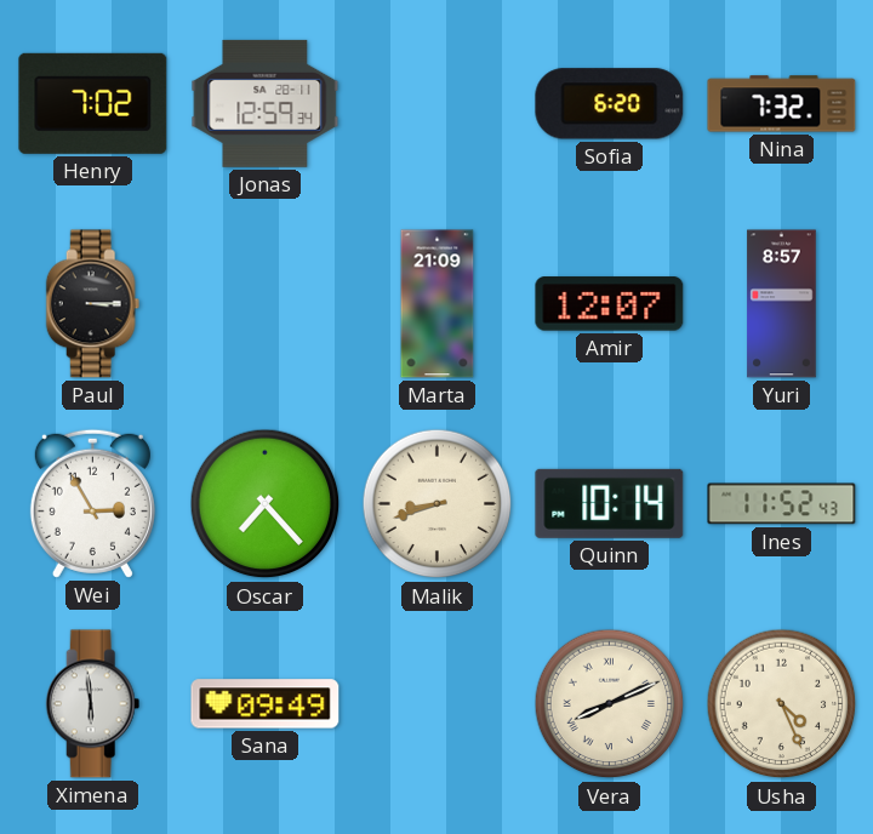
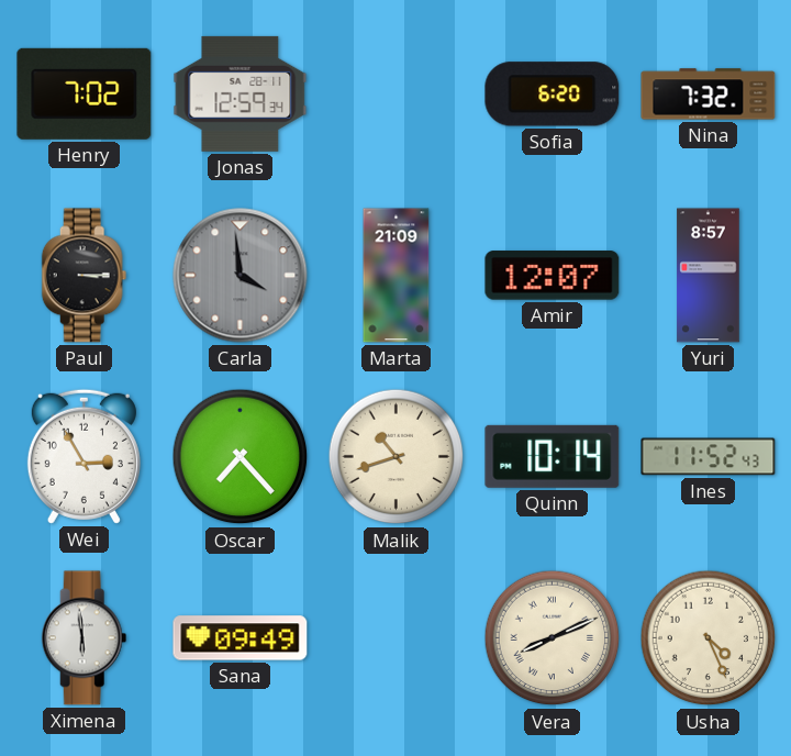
Carla: none -> 3:59
Malik: 8:42 -> 10:42
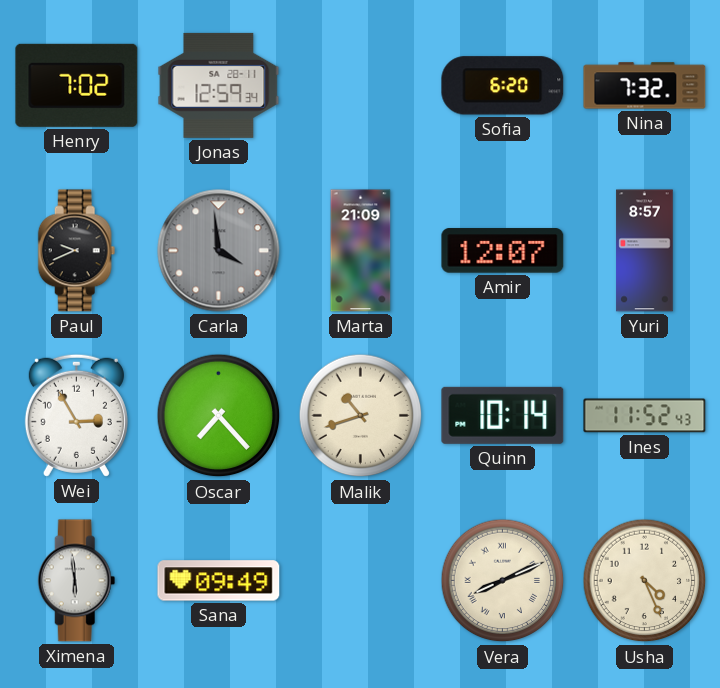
Paul: 3:15 -> 9:41
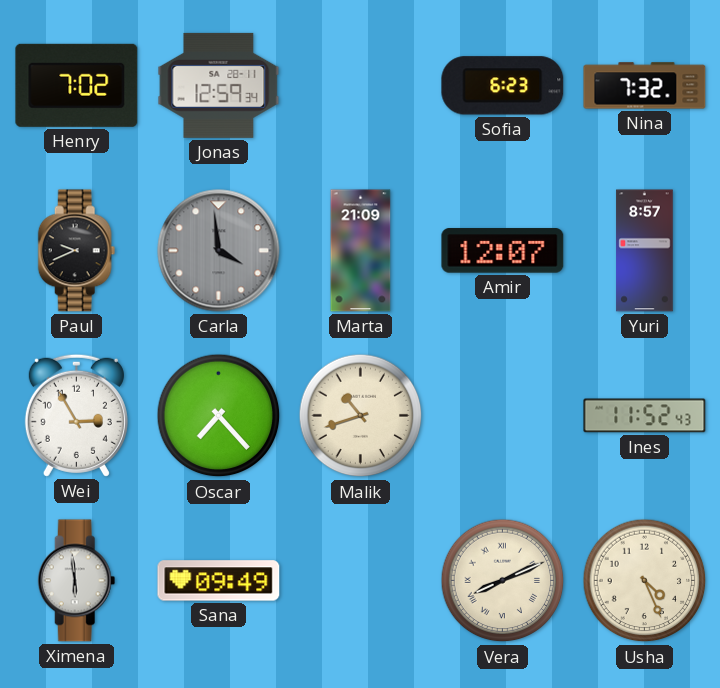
Sofia: 6:20 -> 6:23
Quinn: 10:14 -> none
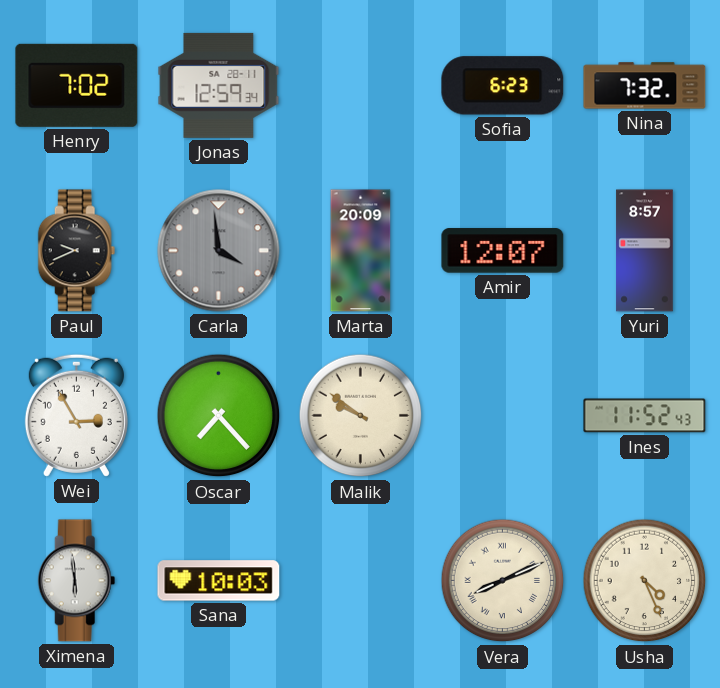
Marta: 21:09 -> 20:09
Malik: 10:42 -> 9:51
Sana: 09:49 -> 10:03
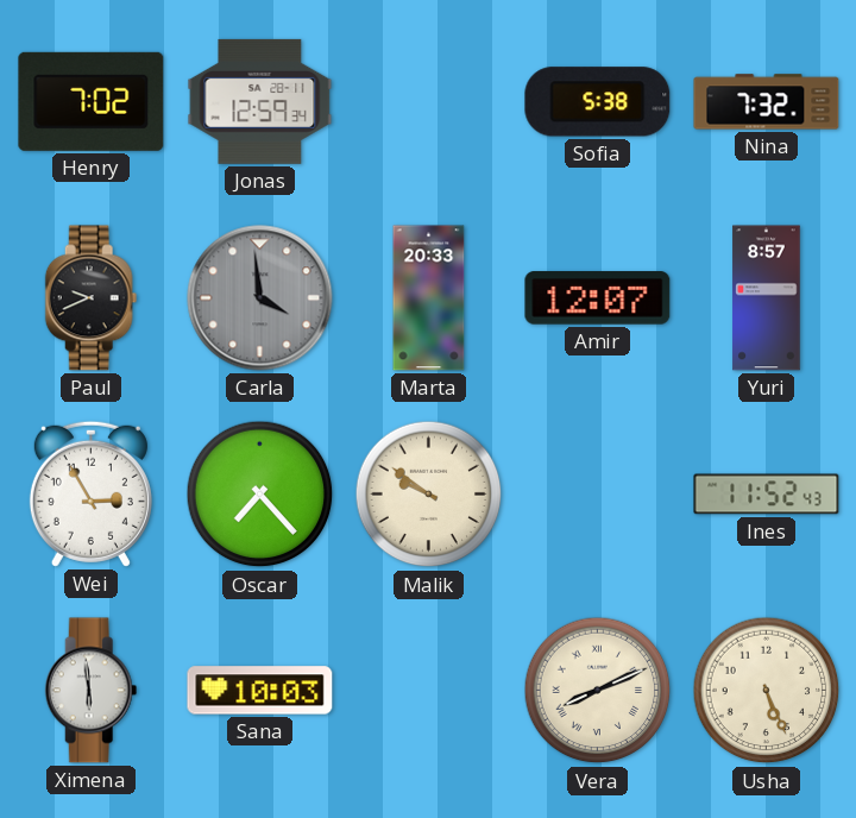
Sofia: 6:23 -> 5:38
Marta: 20:09 -> 20:33
Usha: 4:26 -> 5:26
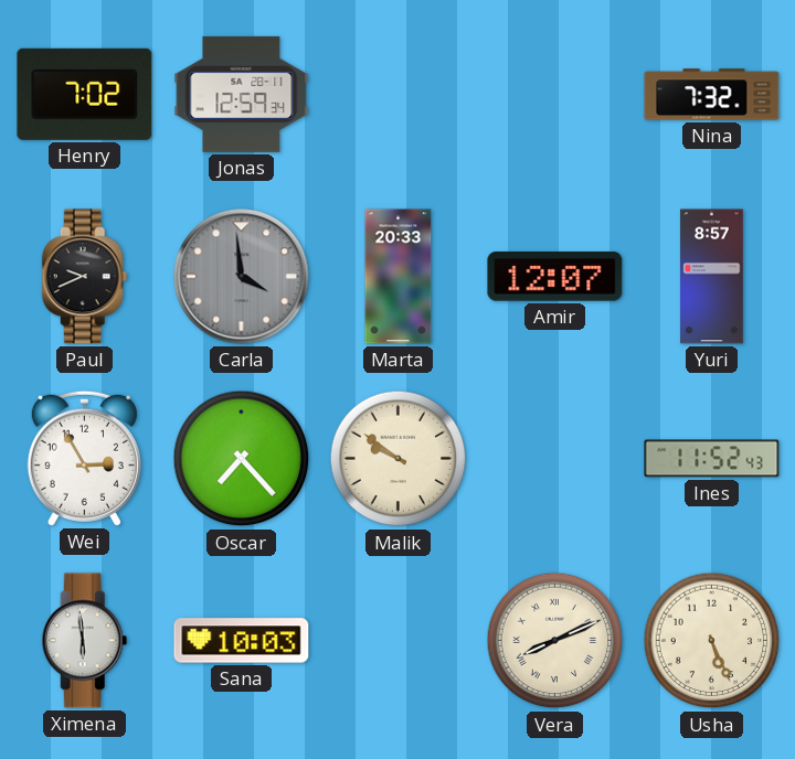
Sofia: 5:38 -> none
